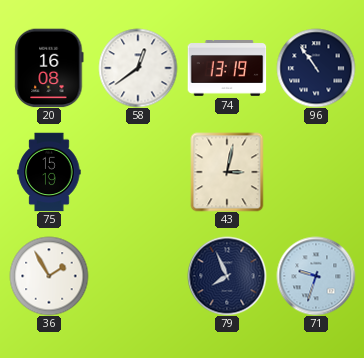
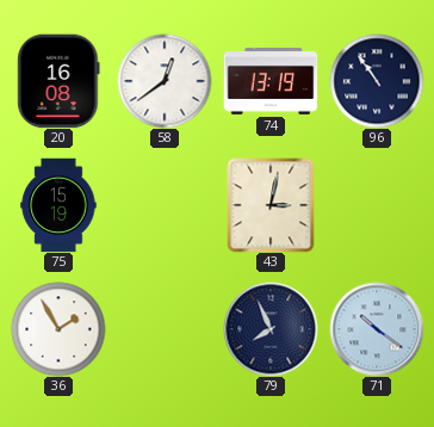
71: 9:33 -> 10:21
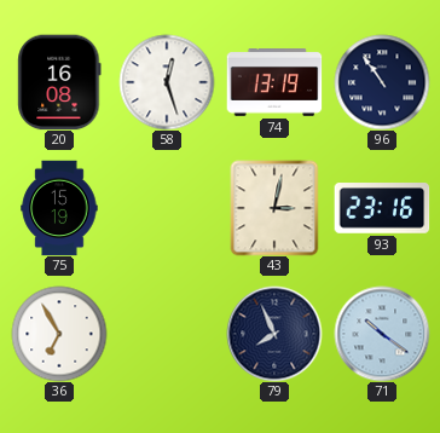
58: 12:39 -> 12:27
93: none -> 23:16
36: 1:55 -> 6:55
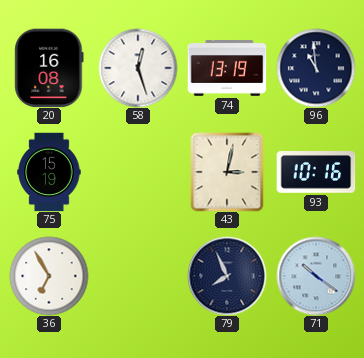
96: 10:54 -> 10:59
93: 23:16 -> 10:16
